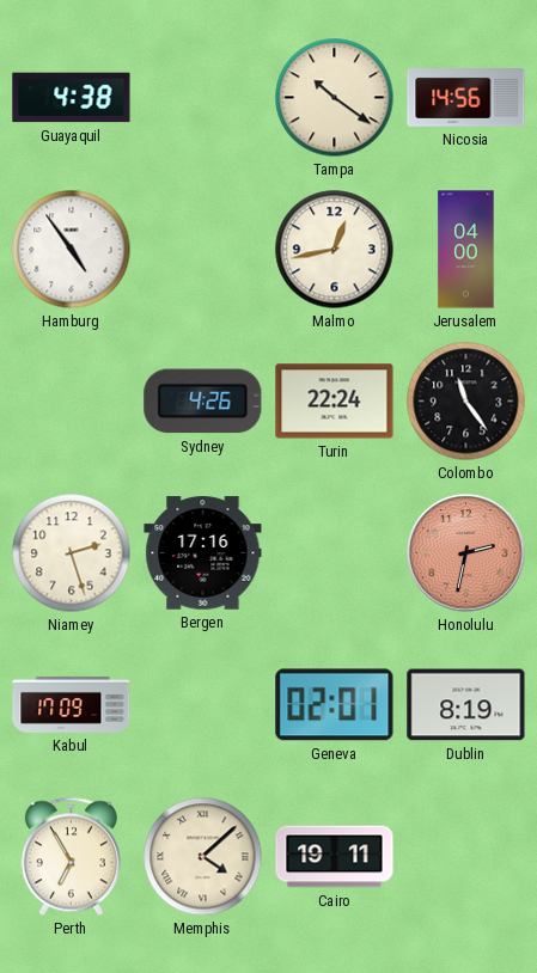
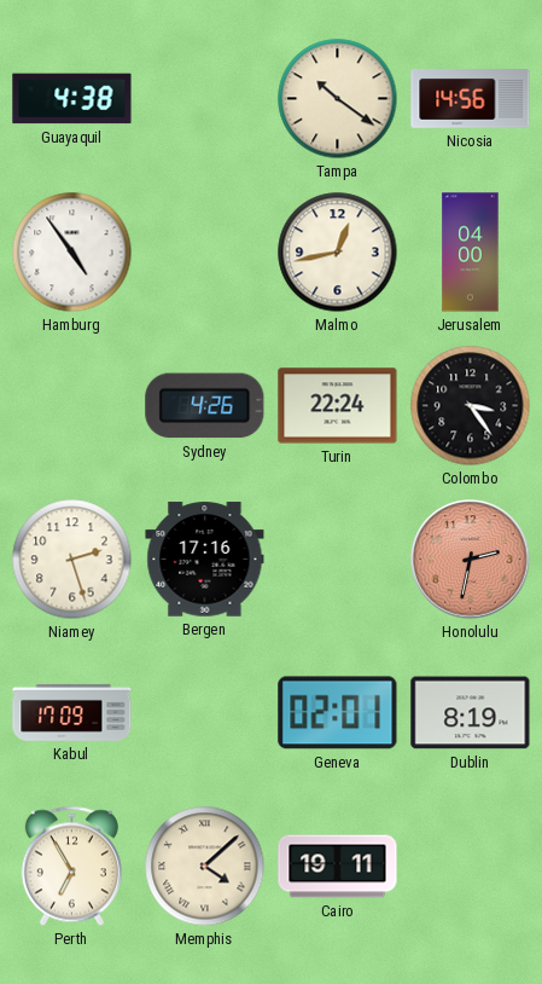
Colombo: 11:24 -> 3:24
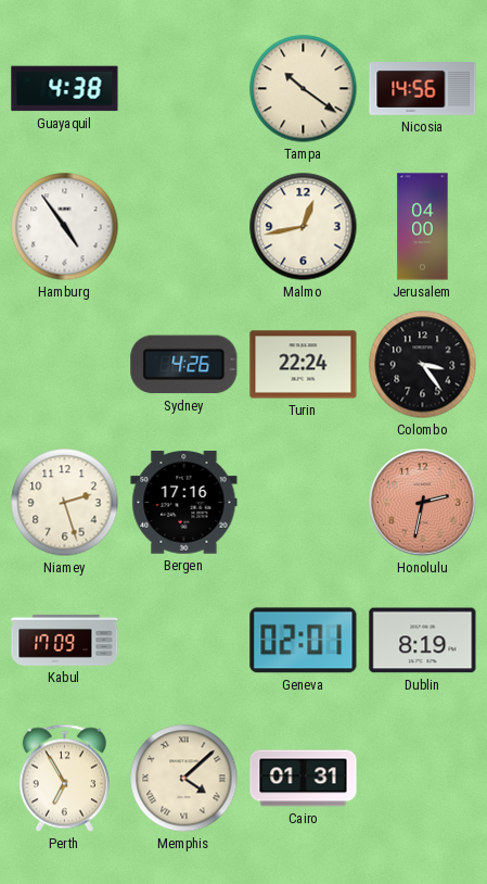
Cairo: 19:11 -> 01:31
